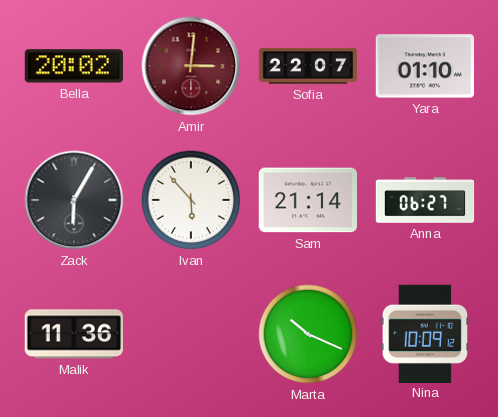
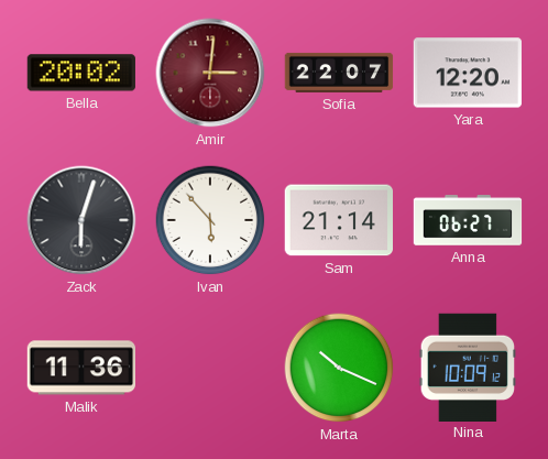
Yara: 01:10 -> 12:20
Zack: 6:05 -> 6:03
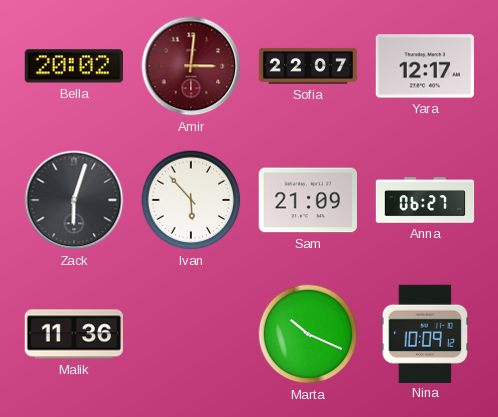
Yara: 12:20 -> 12:17
Sam: 21:14 -> 21:09
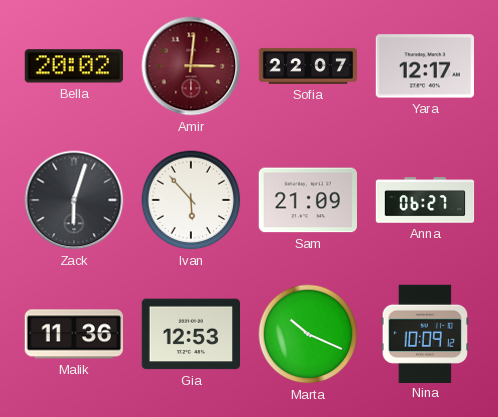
Gia: none -> 12:53
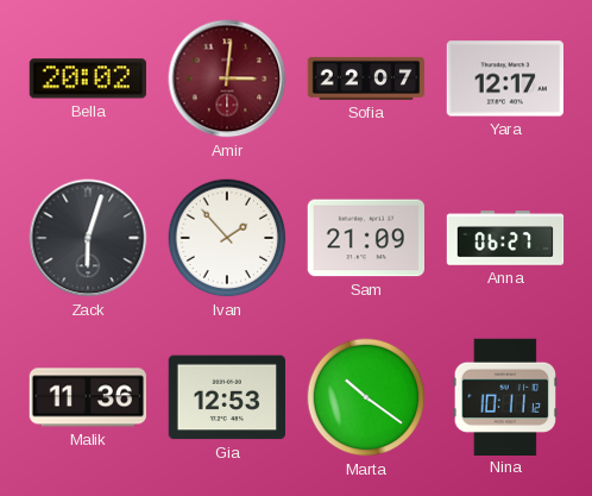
Ivan: 5:53 -> 1:53
Marta: 10:19 -> 10:21
Nina: 10:09 -> 10:11
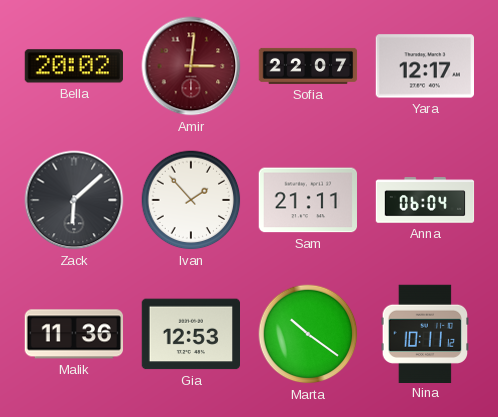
Zack: 6:03 -> 6:08
Sam: 21:09 -> 21:11
Anna: 06:27 -> 06:04
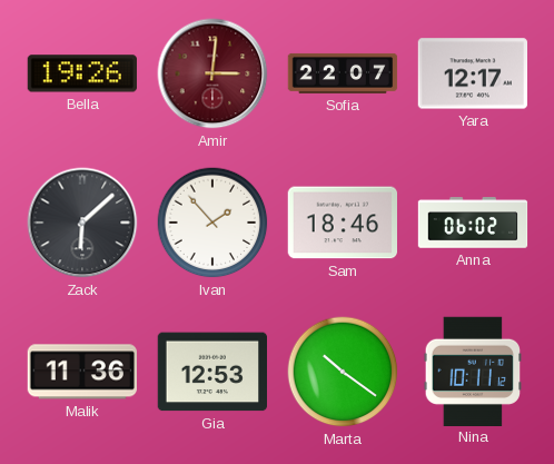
Bella: 20:02 -> 19:26
Sam: 21:11 -> 18:46
Anna: 06:04 -> 06:02
